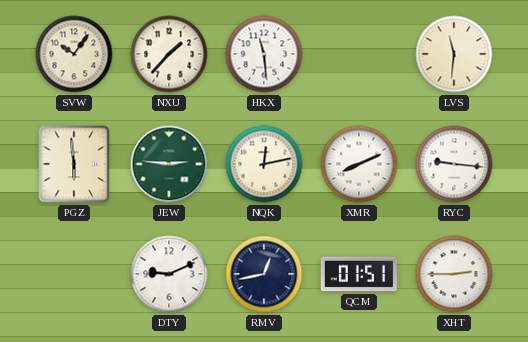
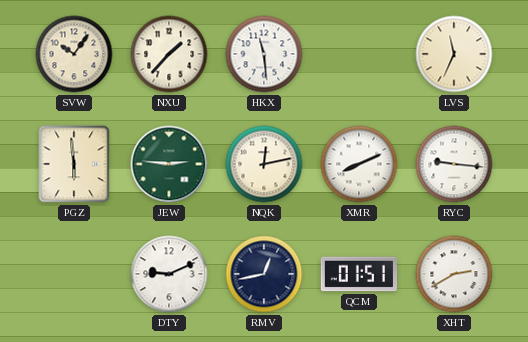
LVS: 11:31 -> 11:34
XHT: 2:45 -> 2:40
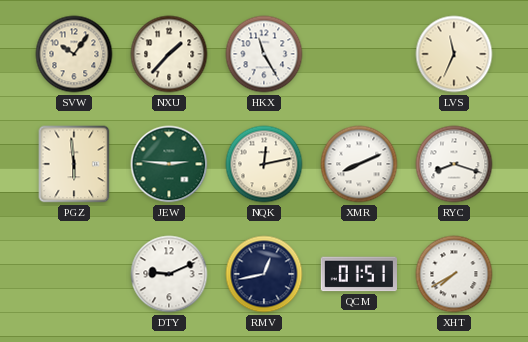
HKX: 11:29 -> 11:25
RYC: 9:16 -> 8:18
XHT: 2:40 -> 7:40
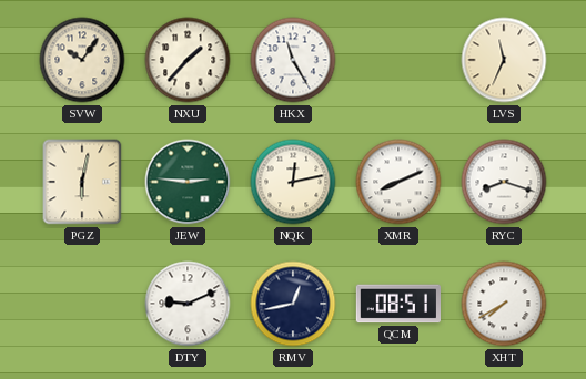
PGZ: 5:59 -> 6:02
QCM: 01:51 -> 08:51
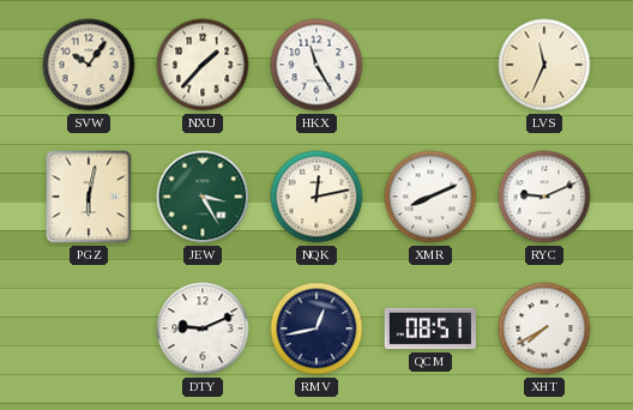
JEW: 2:46 -> 3:25
RYC: 8:18 -> 9:11
